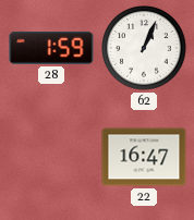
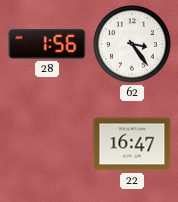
28: 1:59 -> 1:56
62: 1:04 -> 3:24
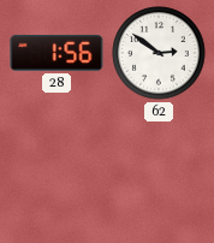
62: 3:24 -> 2:51
22: 16:47 -> none
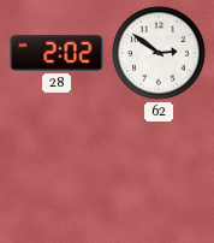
28: 1:56 -> 2:02
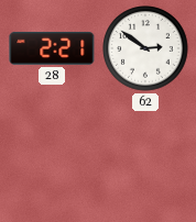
28: 2:02 -> 2:21
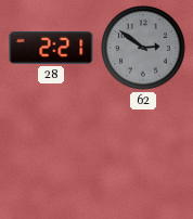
62 dial: white -> grey
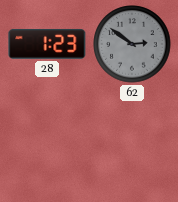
28: 2:21 -> 1:23
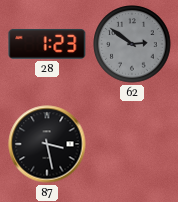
87: none -> 3:28
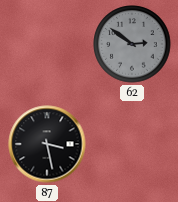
28: 1:23 -> none
